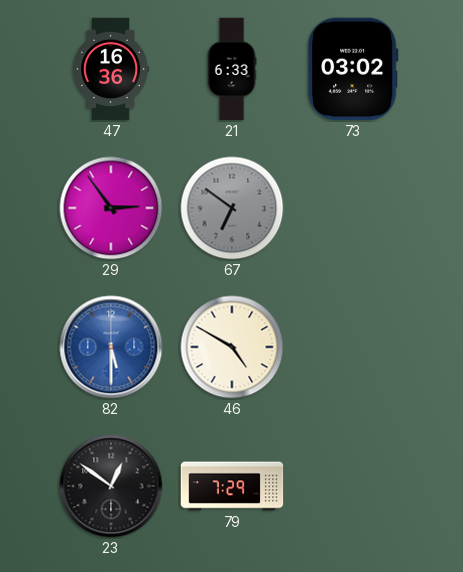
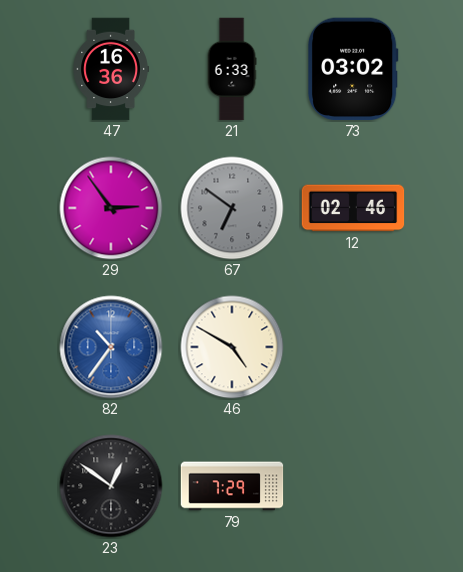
12: none -> 02:46
82: 5:30 -> 10:36
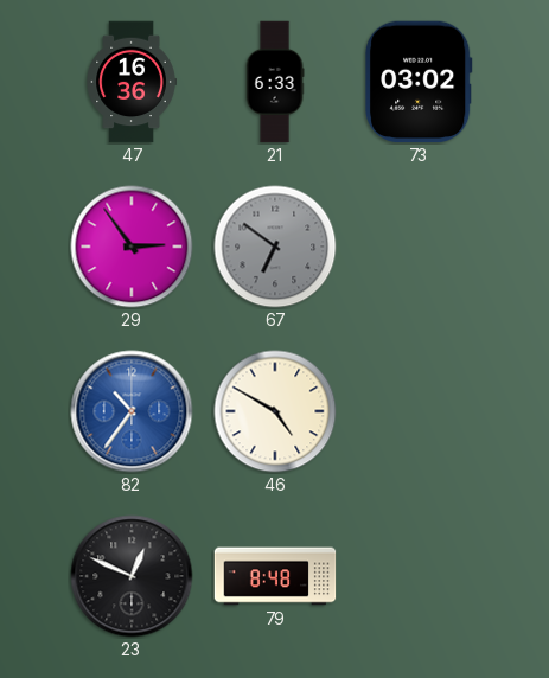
12: 02:46 -> none
23: 12:51 -> 12:49
79: 7:29 -> 8:48
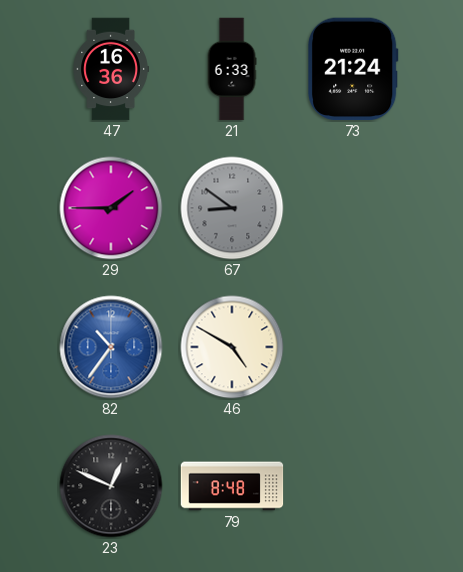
73: 03:02 -> 21:24
29: 2:54 -> 1:45
67: 6:51 -> 8:51
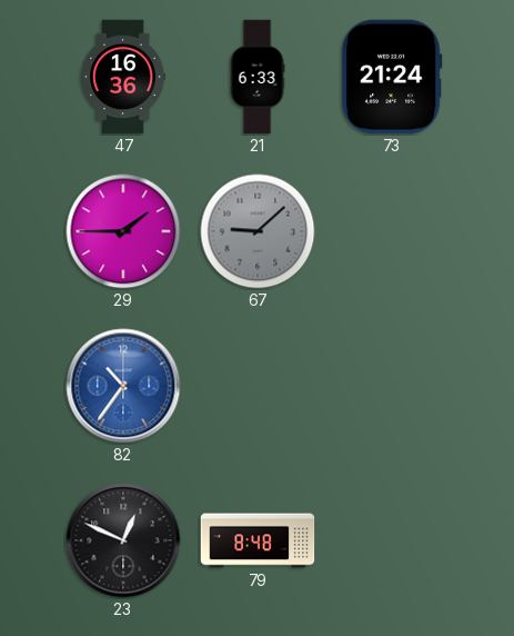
67: 8:51 -> 9:08
46: 4:50 -> none
